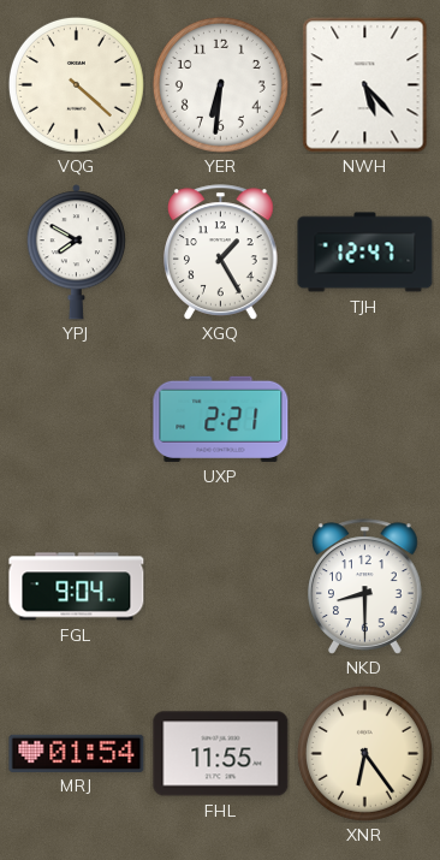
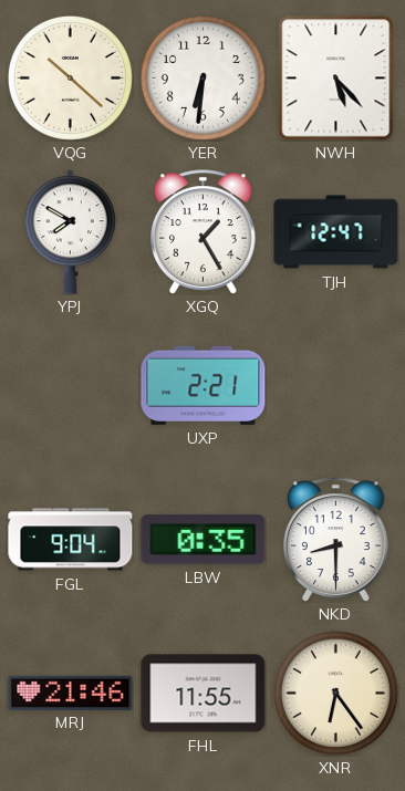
VQG: 4:22 -> 10:22
LBW: none -> 0:35
MRJ: 01:54 -> 21:46
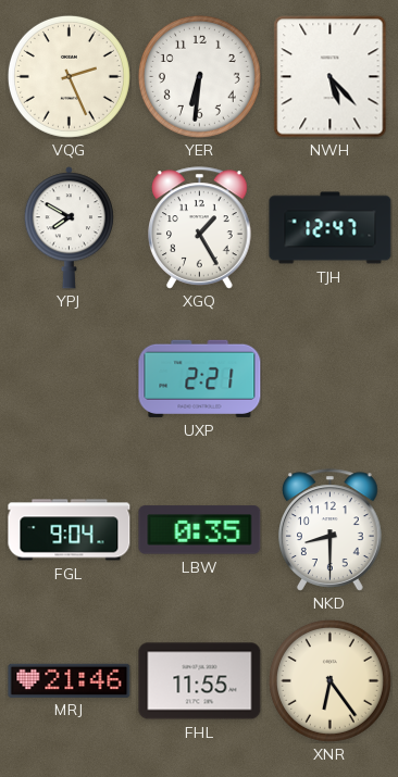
VQG: 10:22 -> 2:26
